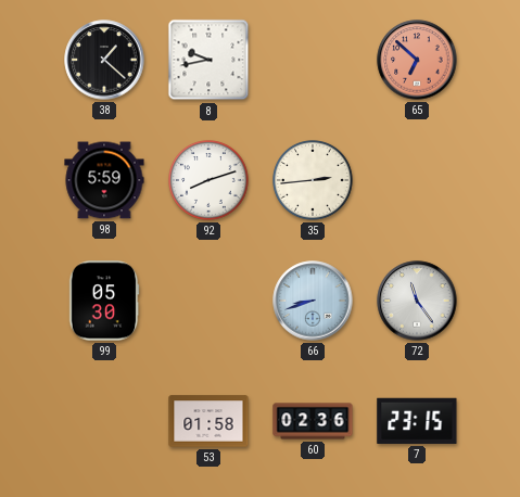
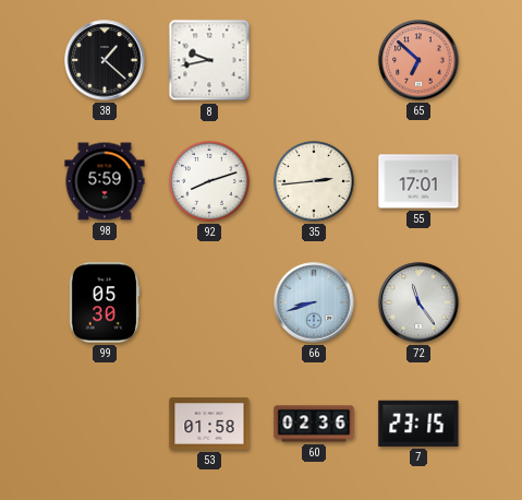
55: none -> 17:01
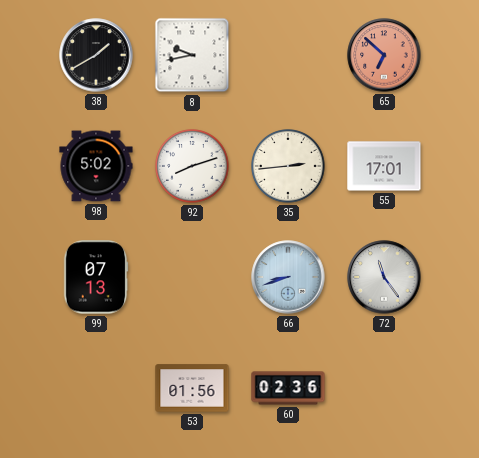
38: 1:22 -> 1:40
98: 5:59 -> 5:02
99: 05:30 -> 07:13
53: 01:58 -> 01:56
7: 23:15 -> none
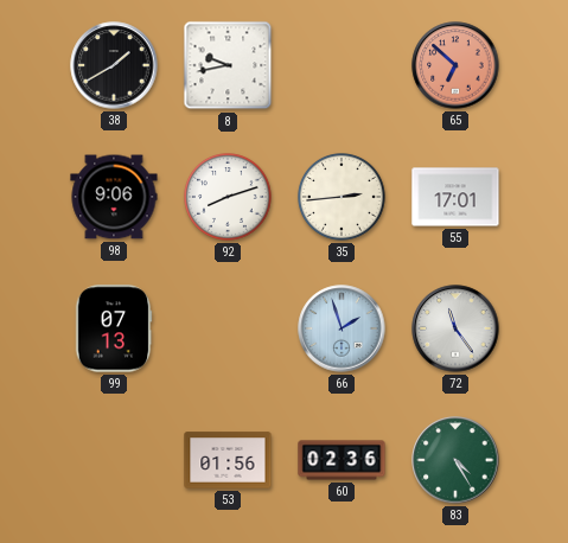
98: 5:02 -> 9:06
66: 8:42 -> 1:57
83: none -> 4:25
